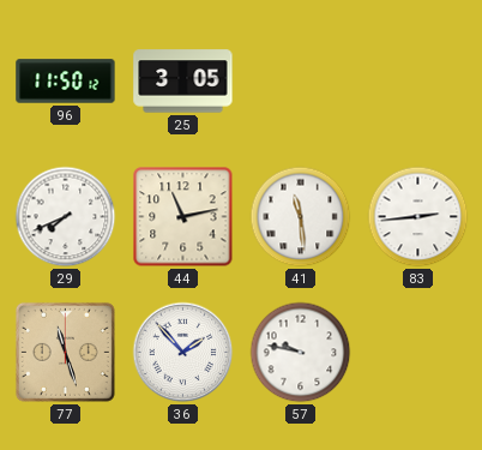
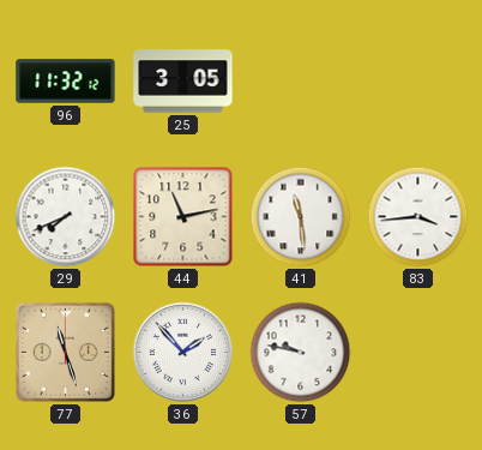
96: 11:50 -> 11:32
83: 2:44 -> 3:44
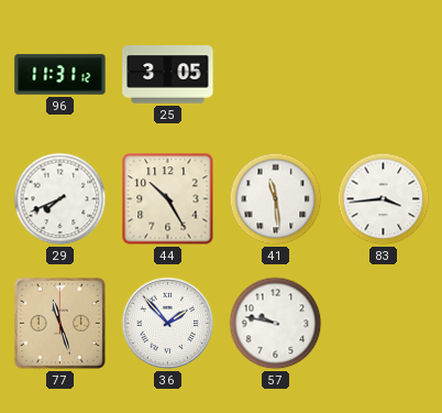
96: 11:32 -> 11:31
44: 11:13 -> 10:25
